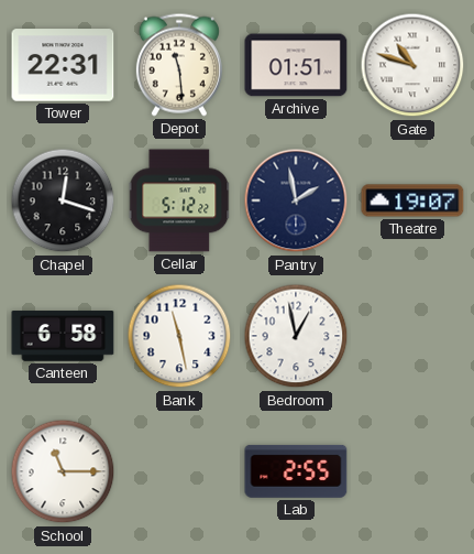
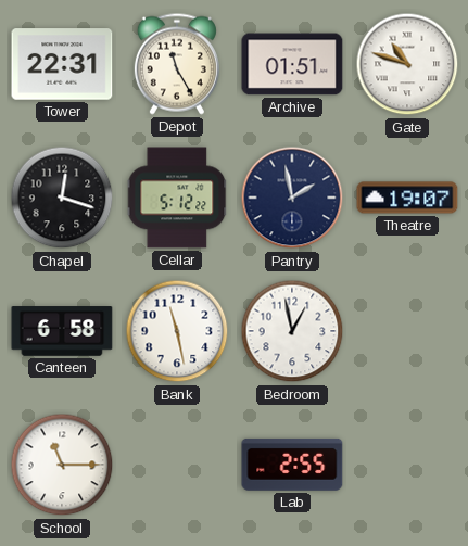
Depot: 11:29 -> 11:25
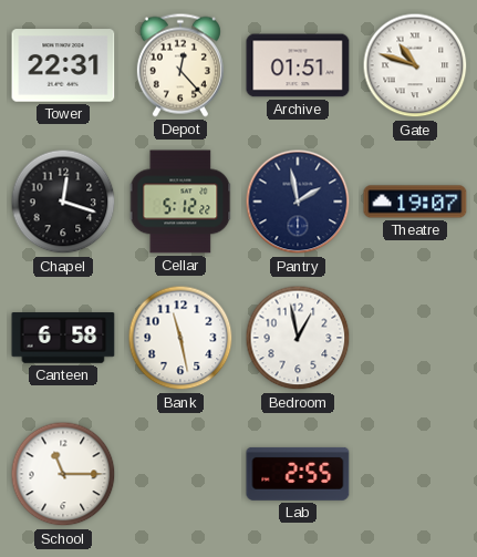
Depot: 11:25 -> 12:23
